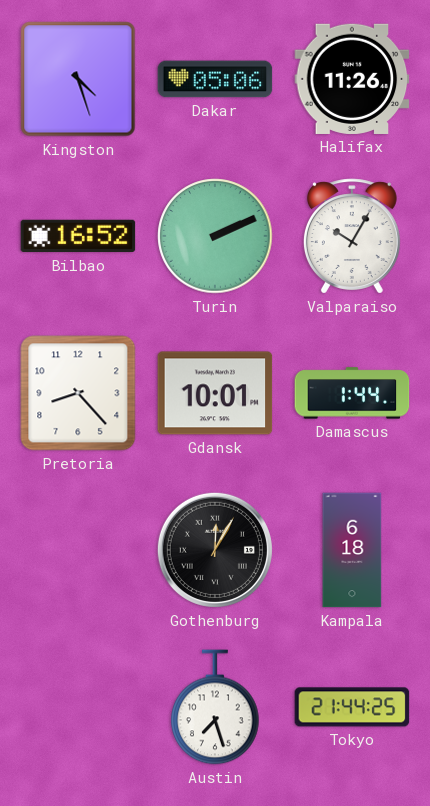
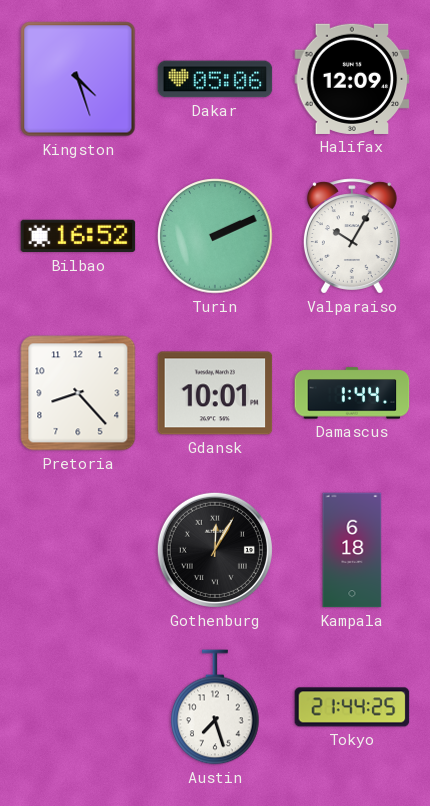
Halifax: 11:26 -> 12:09
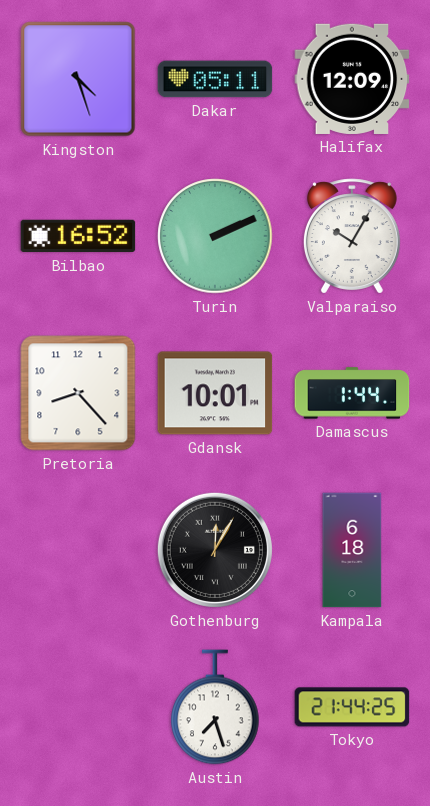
Dakar: 05:06 -> 05:11
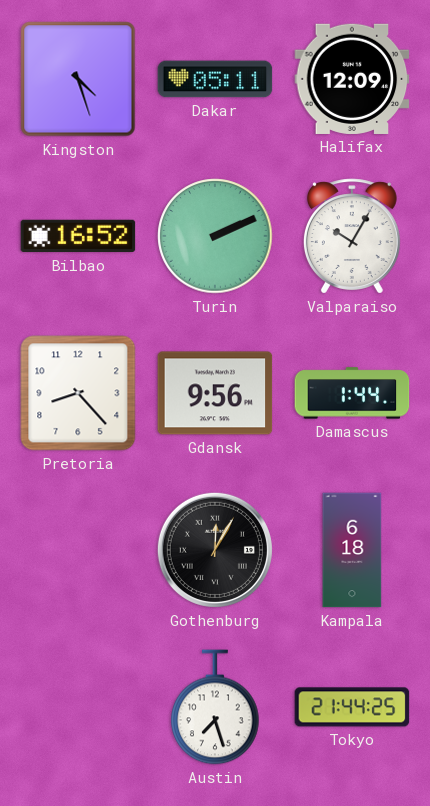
Gdansk: 10:01 -> 9:56
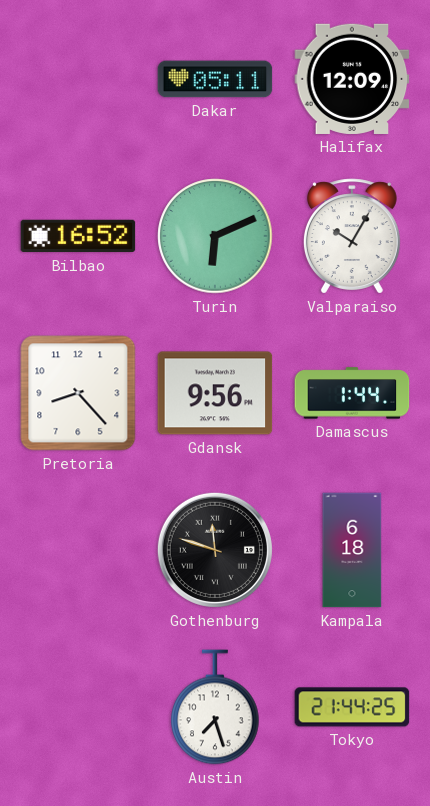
Kingston: 4:27 -> none
Turin: 2:11 -> 6:11
Gothenburg: 12:05 -> 11:48
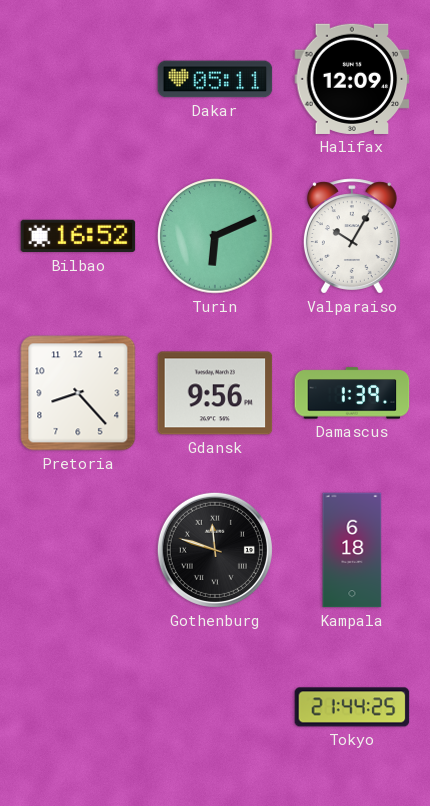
Damascus: 1:44 -> 1:39
Austin: 7:27 -> none
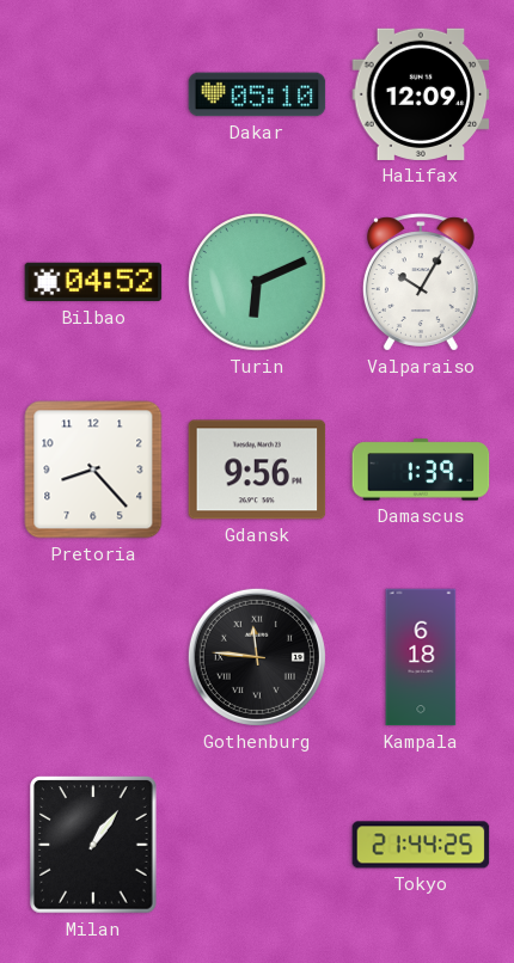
Dakar: 05:11 -> 05:10
Bilbao: 16:52 -> 04:52
Gothenburg: 11:48 -> 11:46
Milan: none -> 1:06
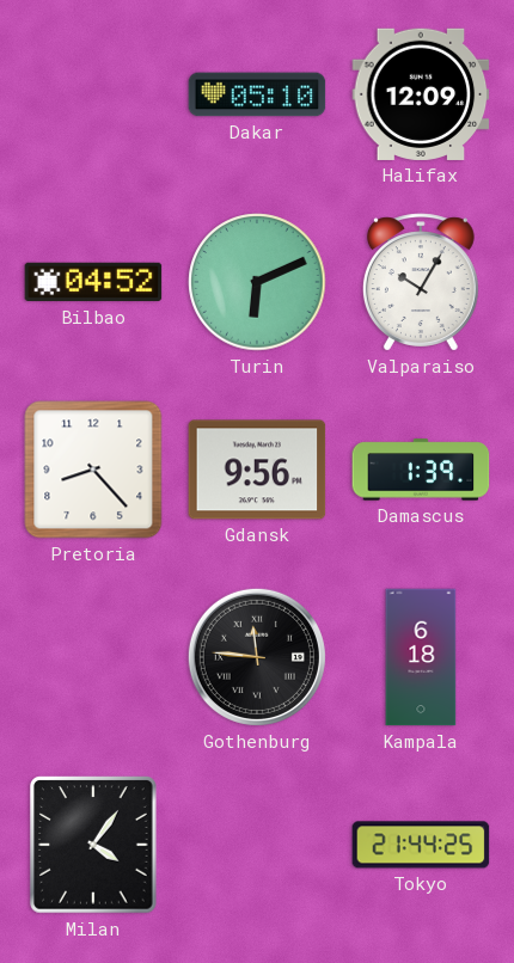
Milan: 1:06 -> 4:06
